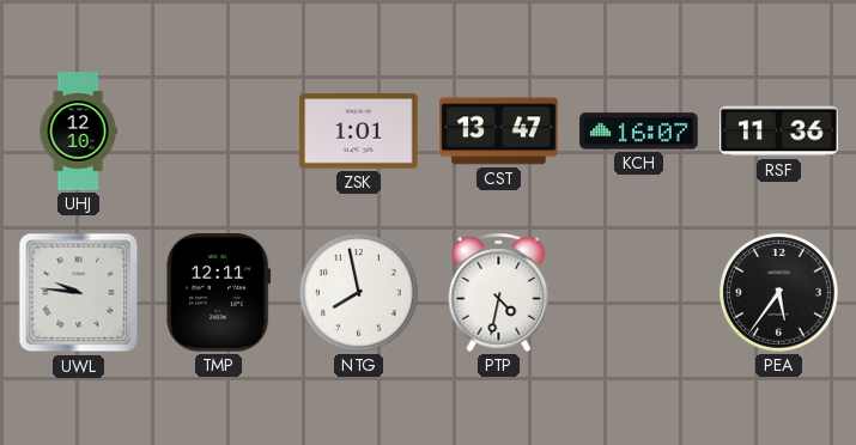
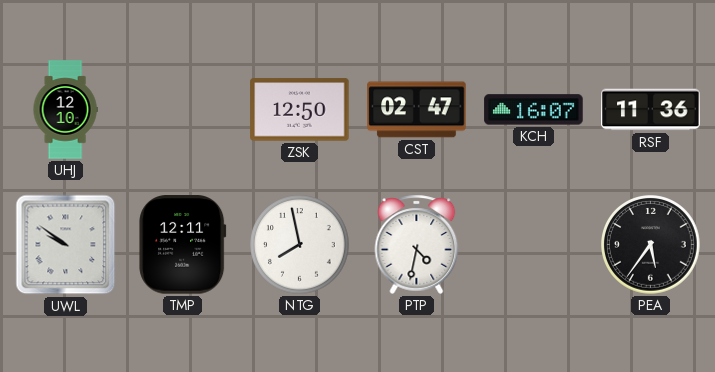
ZSK: 1:01 -> 12:50
CST: 13:47 -> 02:47
UWL: 9:46 -> 9:51
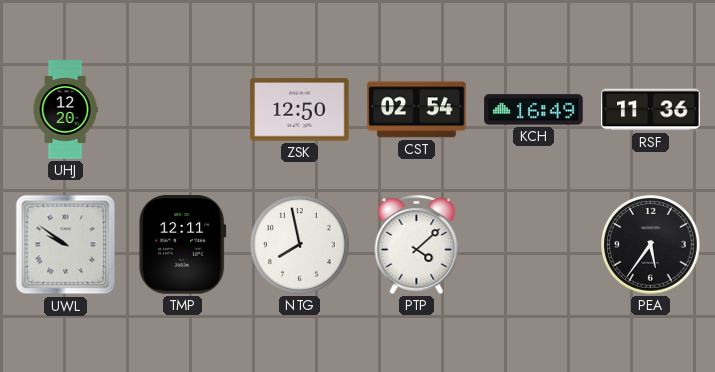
UHJ: 12:10 -> 12:20
CST: 02:47 -> 02:54
KCH: 16:07 -> 16:49
PTP: 4:32 -> 4:08
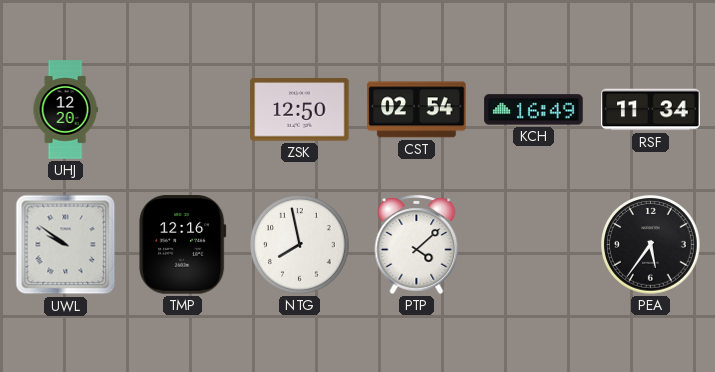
RSF: 11:36 -> 11:34
TMP: 12:11 -> 12:16
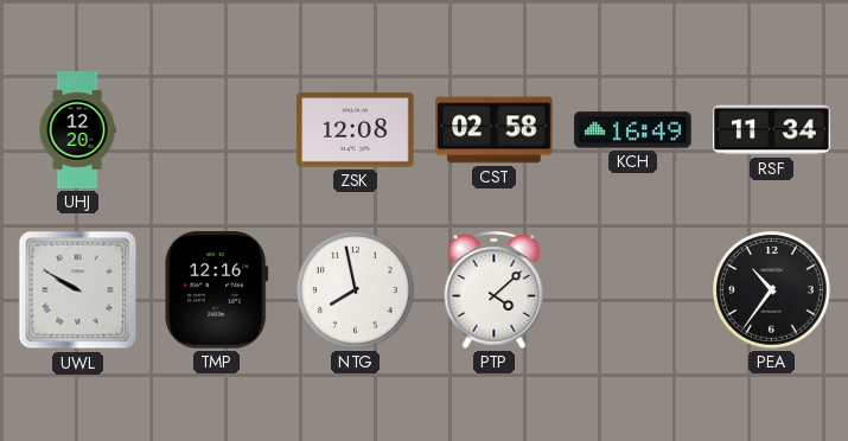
ZSK: 12:50 -> 12:08
CST: 02:54 -> 02:58
UWL: 9:51 -> 9:50
PEA: 5:36 -> 10:36
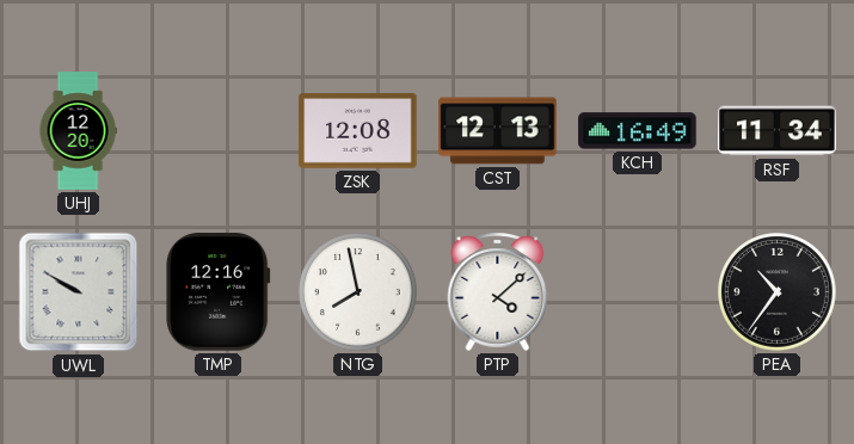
CST: 02:58 -> 12:13
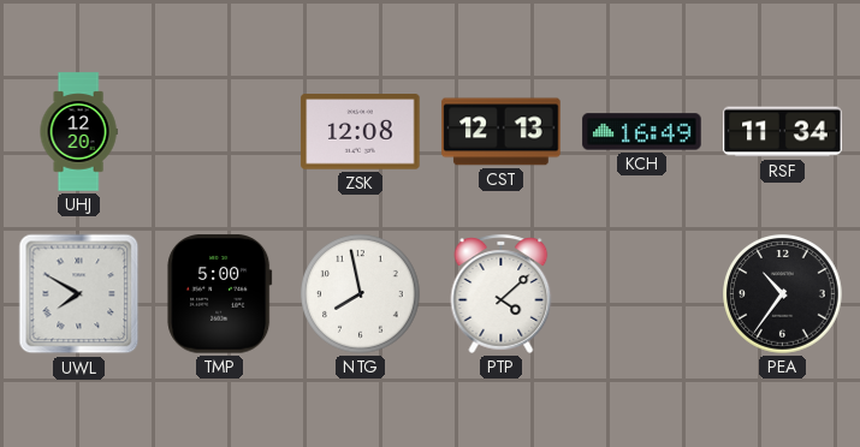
UWL: 9:50 -> 7:50
TMP: 12:16 -> 5:00
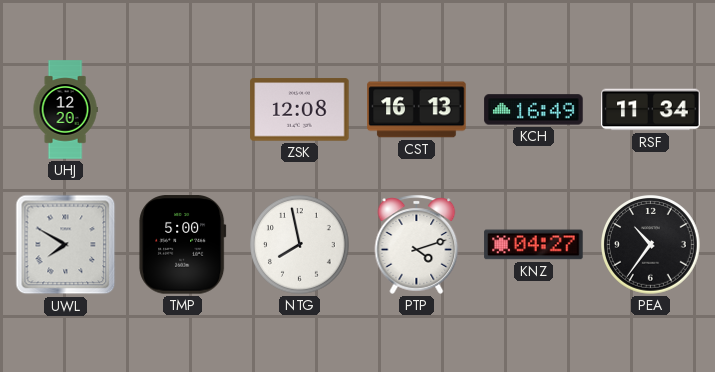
CST: 12:13 -> 16:13
PTP: 4:08 -> 4:12
KNZ: none -> 04:27
